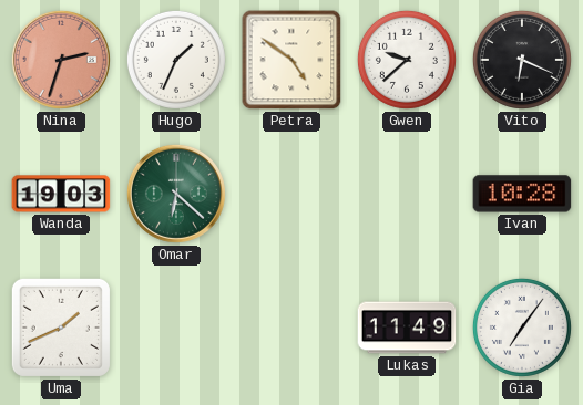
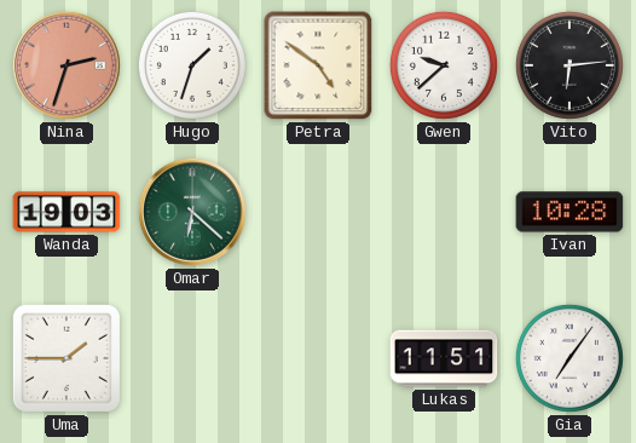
Hugo: 1:34 -> 1:33
Vito: 6:19 -> 6:14
Uma: 1:41 -> 1:45
Lukas: 11:49 -> 11:51
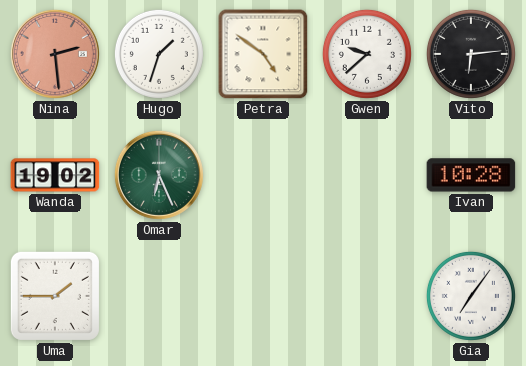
Nina: 2:33 -> 2:29
Wanda: 19:03 -> 19:02
Omar: 6:22 -> 6:26
Lukas: 11:51 -> none
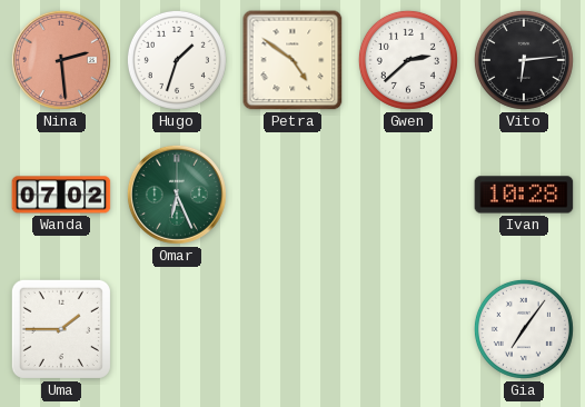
Gwen: 9:38 -> 2:38
Wanda: 19:02 -> 07:02
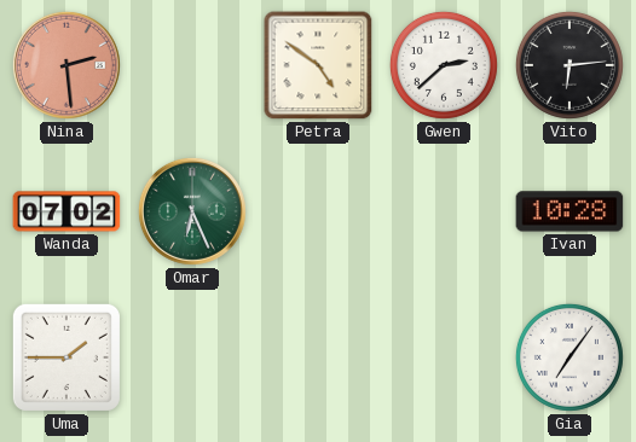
Hugo: 1:33 -> none
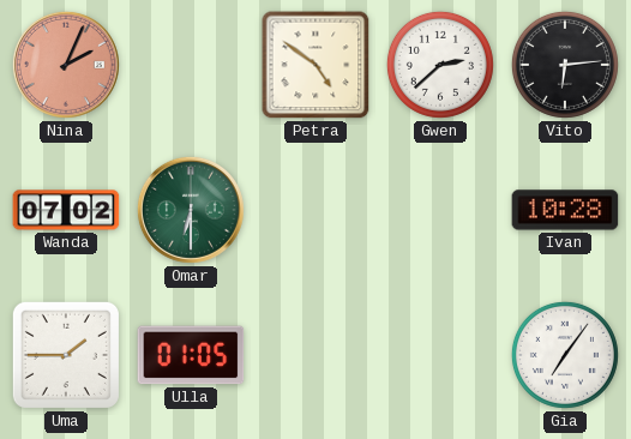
Nina: 2:29 -> 2:04
Omar: 6:26 -> 6:30
Ulla: none -> 01:05
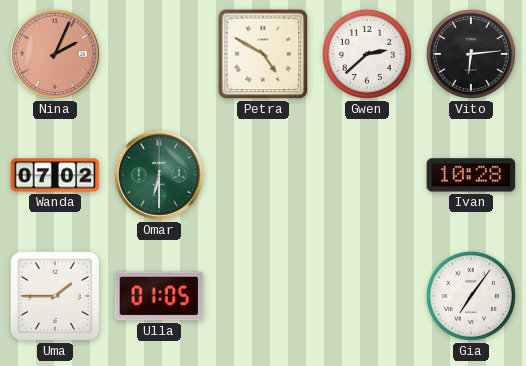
Petra: 4:51 -> 4:50
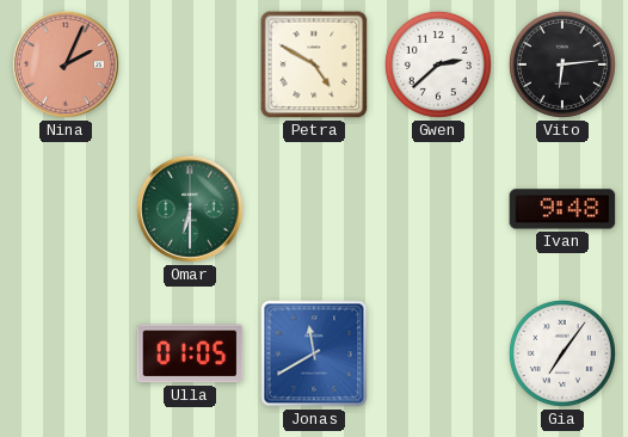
Wanda: 07:02 -> none
Ivan: 10:28 -> 9:48
Uma: 1:45 -> none
Jonas: none -> 11:40
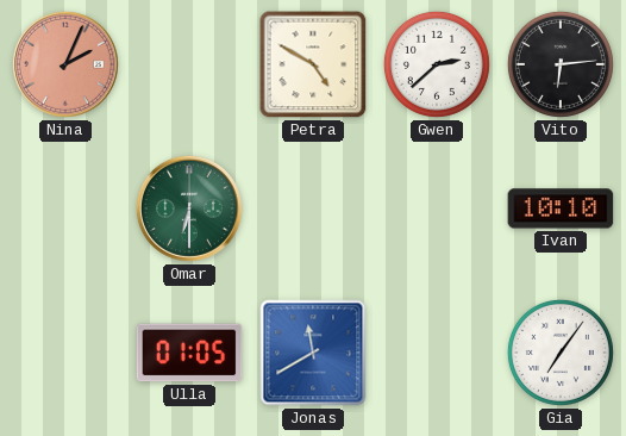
Ivan: 9:48 -> 10:10
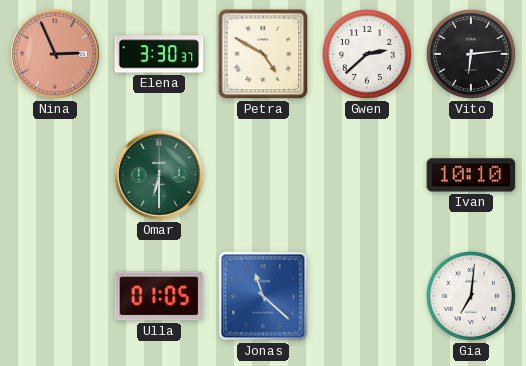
Nina: 2:04 -> 2:56
Elena: none -> 3:30
Jonas: 11:40 -> 11:22
Gia: 7:06 -> 7:01
